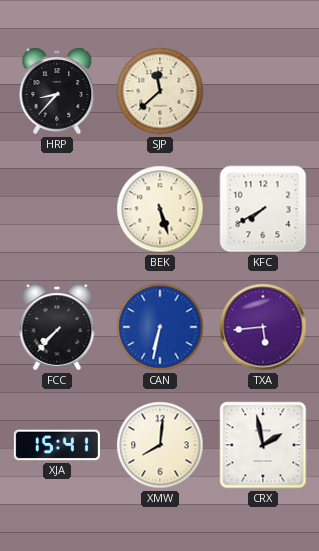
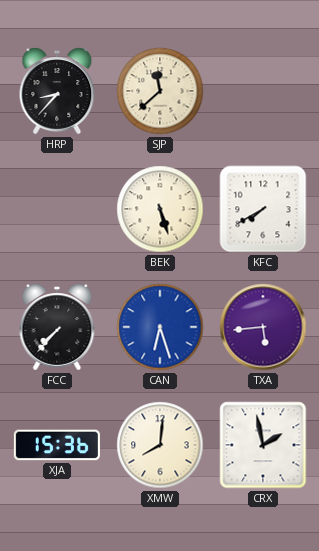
CAN: 6:32 -> 6:27
XJA: 15:41 -> 15:36
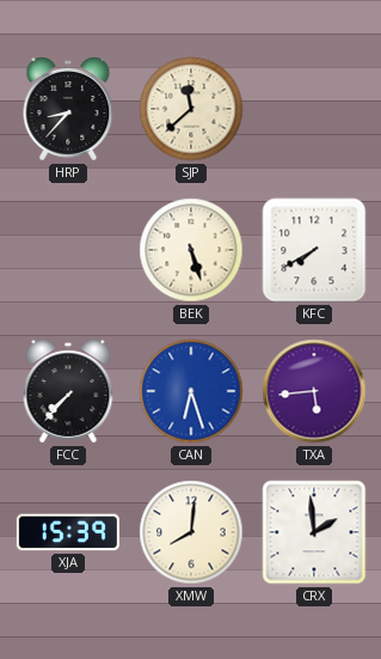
XJA: 15:36 -> 15:39
CRX: 1:58 -> 1:59
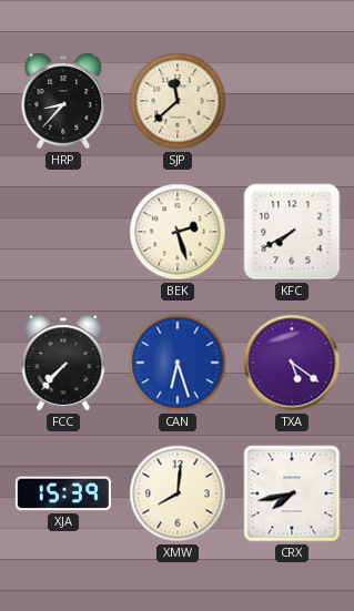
BEK: 5:27 -> 2:27
TXA: 5:44 -> 5:21
CRX: 1:59 -> 7:43
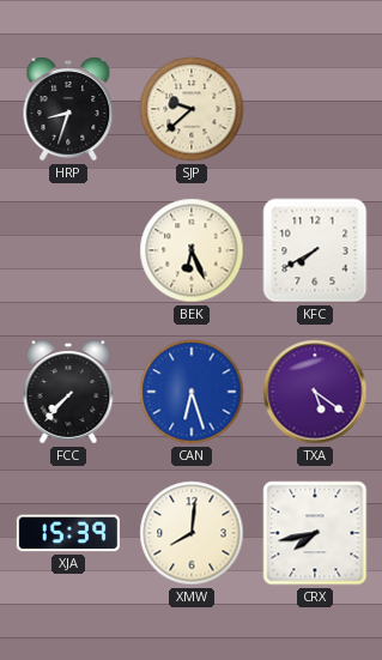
HRP: 8:37 -> 8:33
SJP: 11:38 -> 9:38
BEK: 2:27 -> 6:26
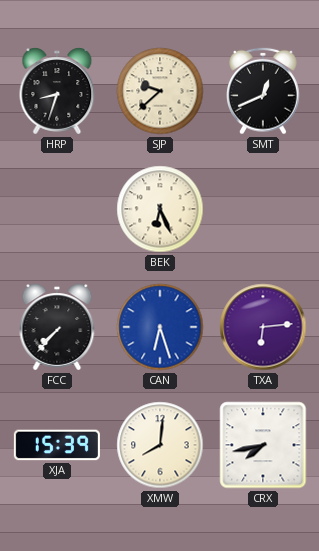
SMT: none -> 12:41
KFC: 7:40 -> none
TXA: 5:21 -> 6:14
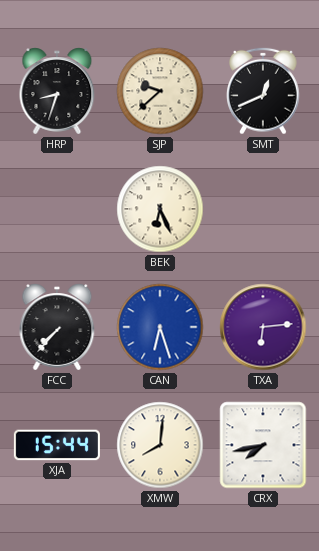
XJA: 15:39 -> 15:44
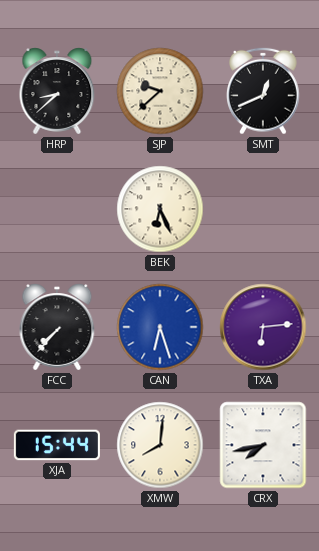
HRP: 8:33 -> 8:38
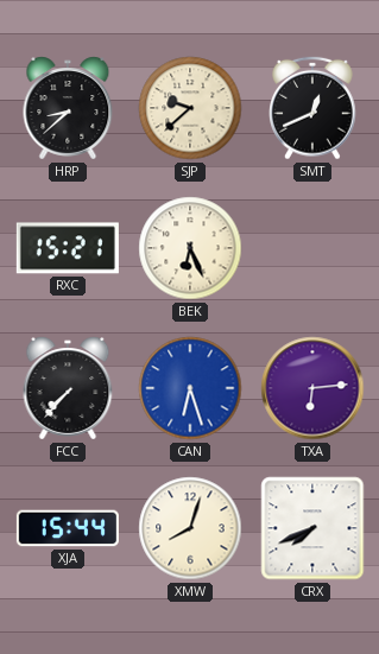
RXC: none -> 15:21
XMW: 8:01 -> 8:03
CRX: 7:43 -> 7:41
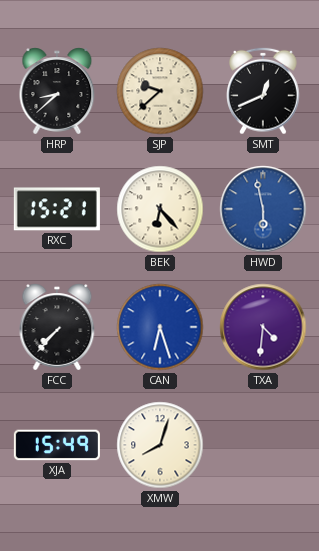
BEK: 6:26 -> 6:23
HWD: none -> 5:58
TXA: 6:14 -> 4:31
XJA: 15:44 -> 15:49
CRX: 7:41 -> none
